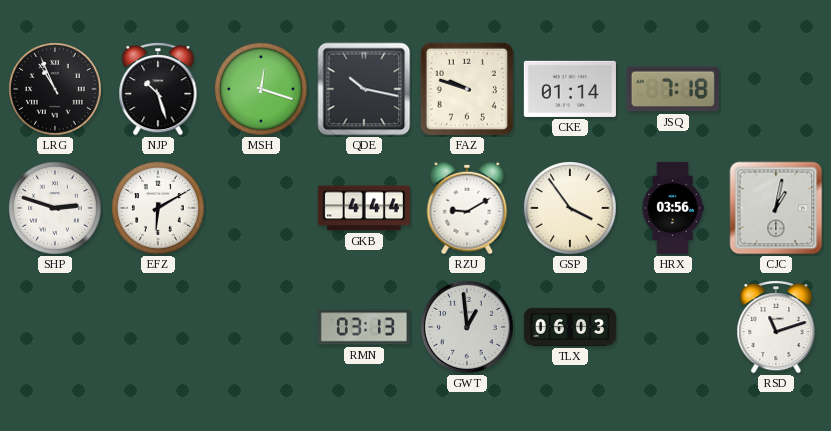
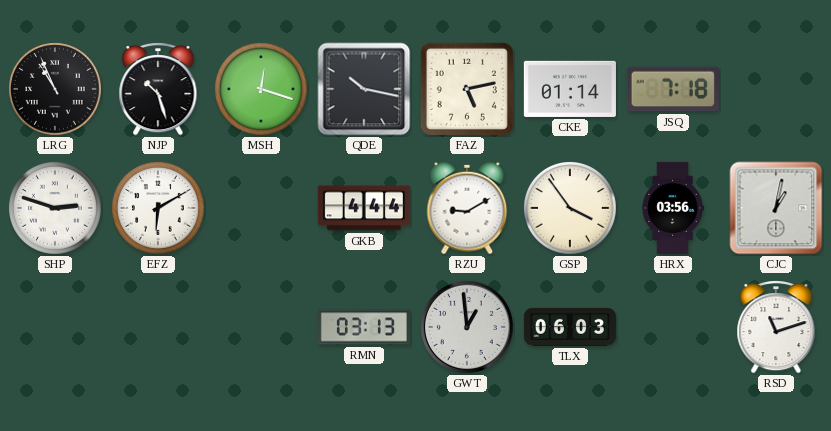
FAZ: 9:48 -> 5:13
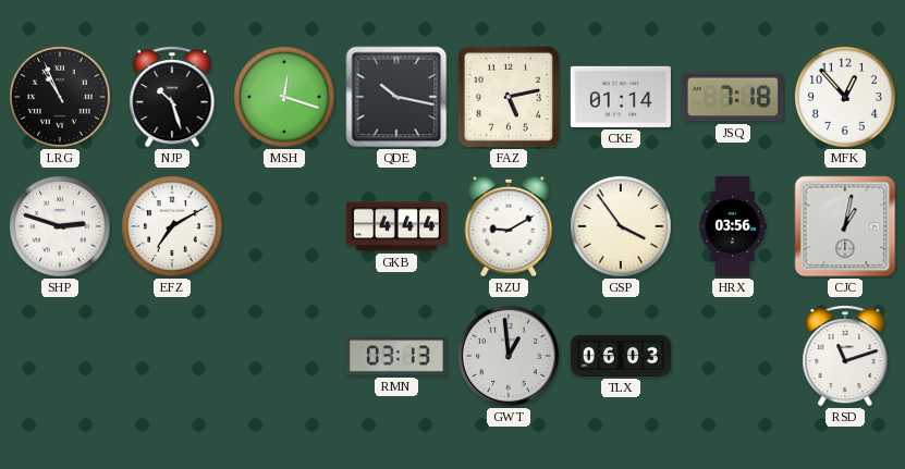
MFK: none -> 12:53
EFZ: 6:10 -> 7:10
